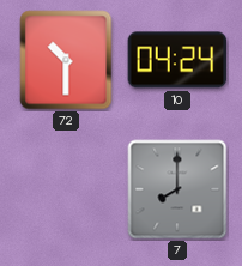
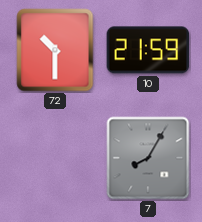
10: 04:24 -> 21:59
7: 8:00 -> 8:05
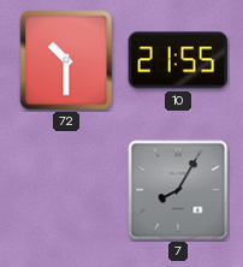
10: 21:59 -> 21:55
